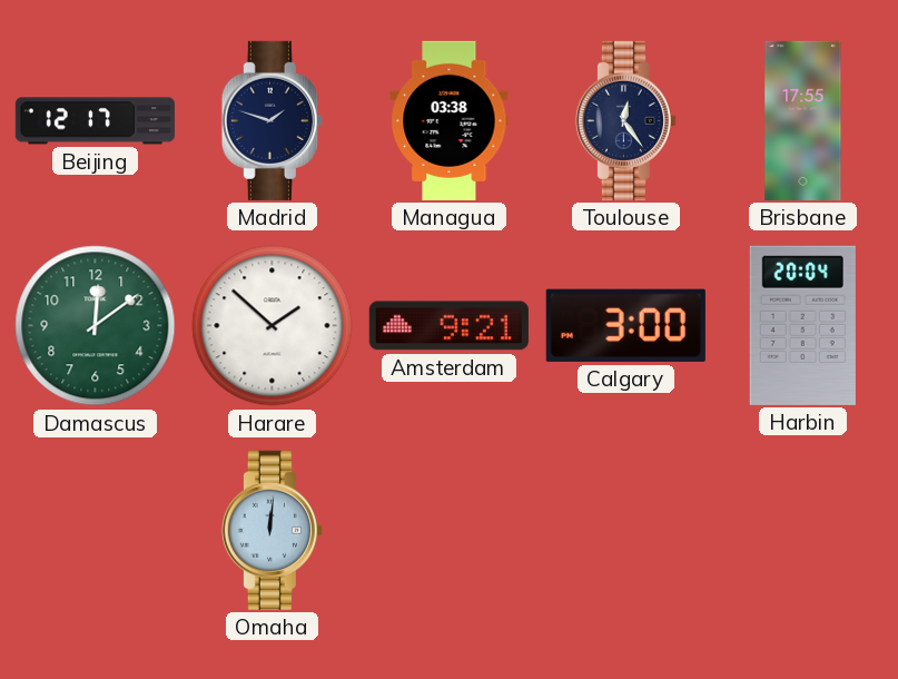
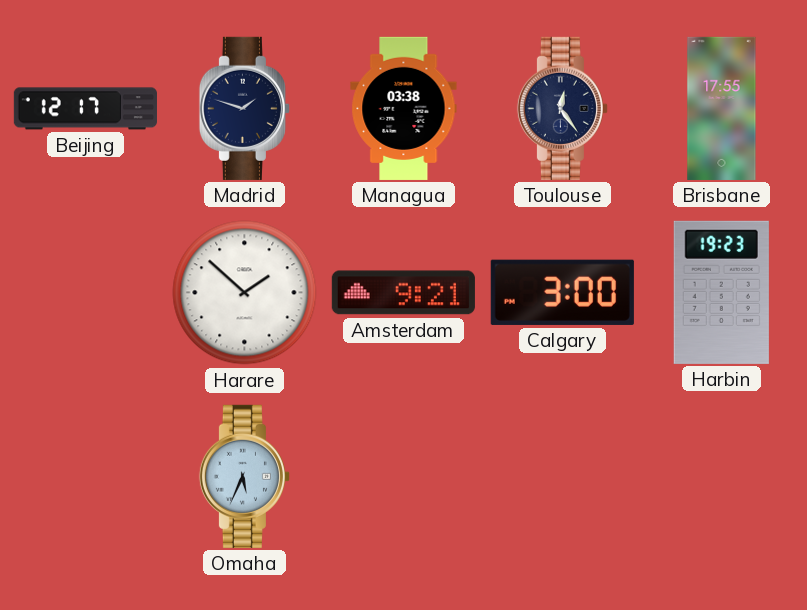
Damascus: 12:09 -> none
Harbin: 20:04 -> 19:23
Omaha: 12:01 -> 5:34
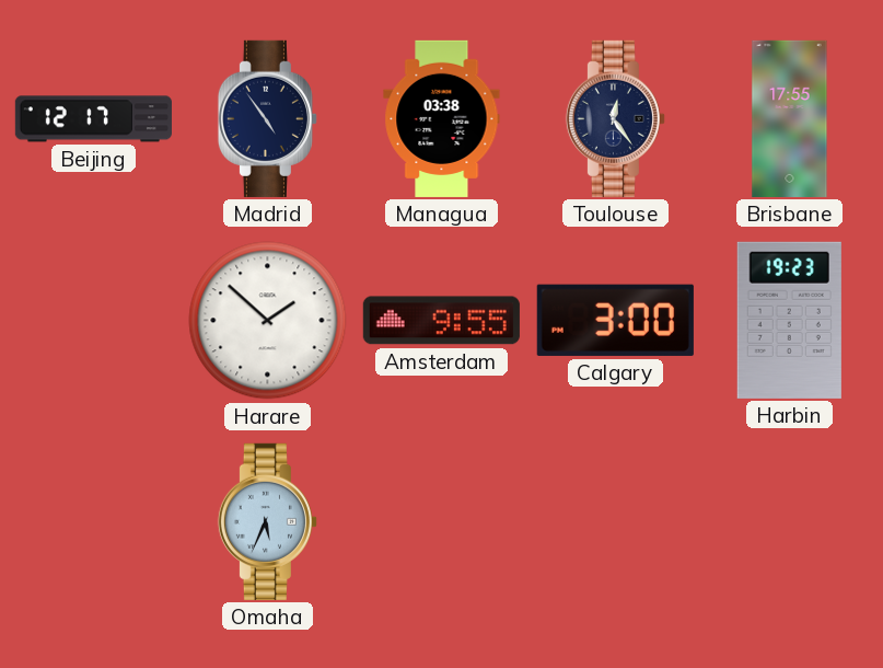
Madrid: 1:48 -> 4:54
Amsterdam: 9:21 -> 9:55
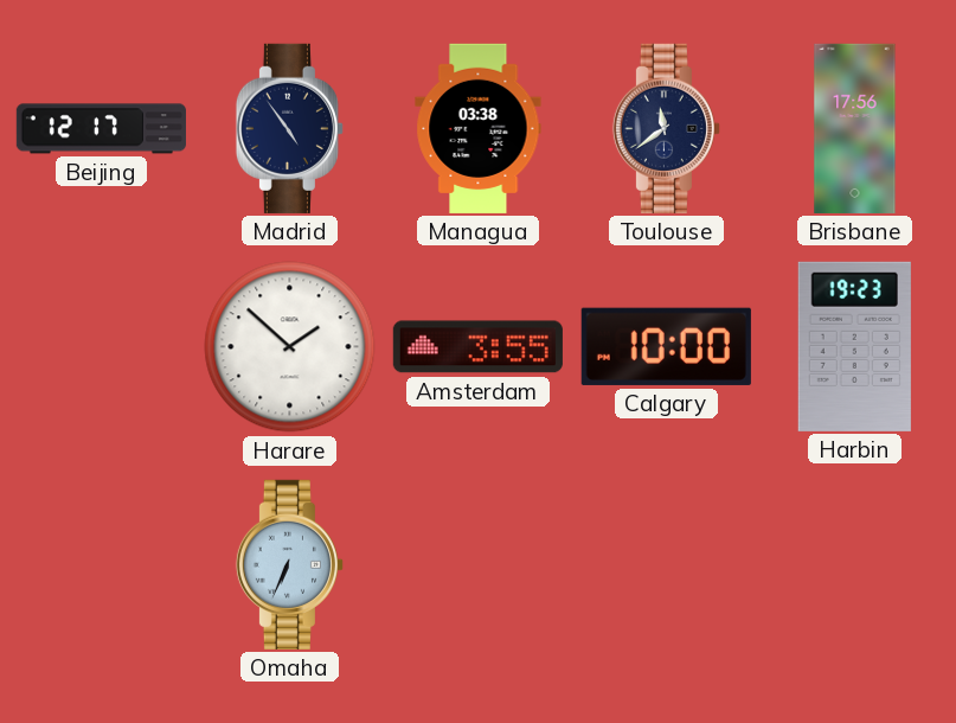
Toulouse: 12:24 -> 11:39
Brisbane: 17:55 -> 17:56
Amsterdam: 9:55 -> 3:55
Calgary: 3:00 -> 10:00
Omaha: 5:34 -> 6:34
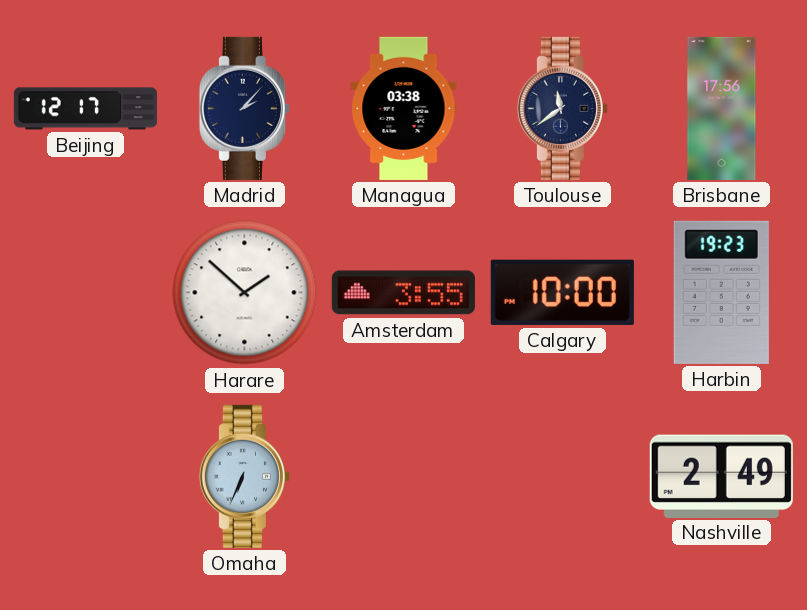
Madrid: 4:54 -> 2:07
Nashville: none -> 2:49
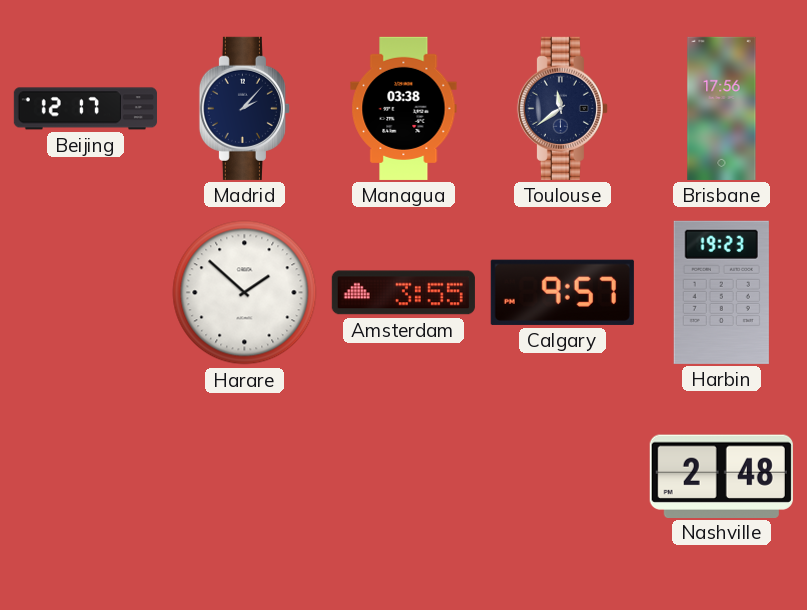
Calgary: 10:00 -> 9:57
Omaha: 6:34 -> none
Nashville: 2:49 -> 2:48
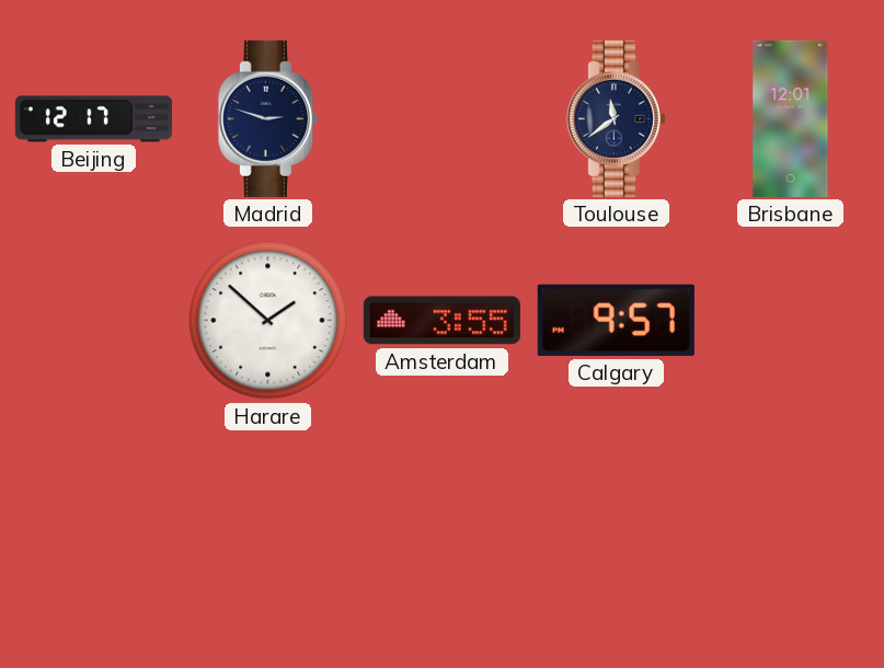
Madrid: 2:07 -> 2:48
Managua: 03:38 -> none
Brisbane: 17:56 -> 12:01
Harbin: 19:23 -> none
Nashville: 2:48 -> none
